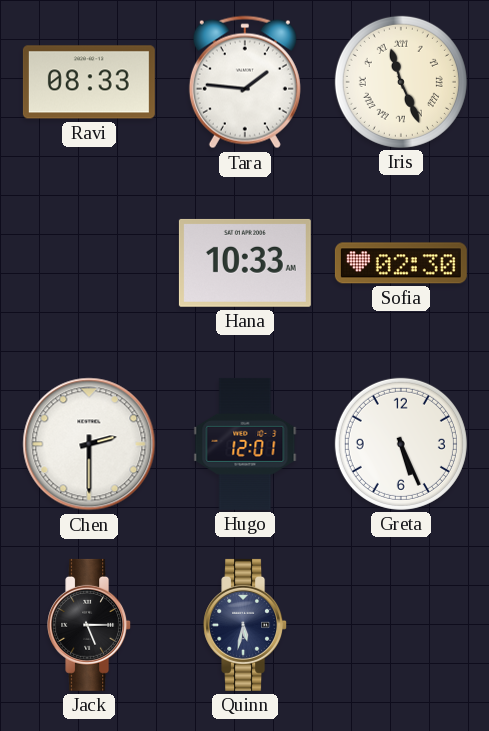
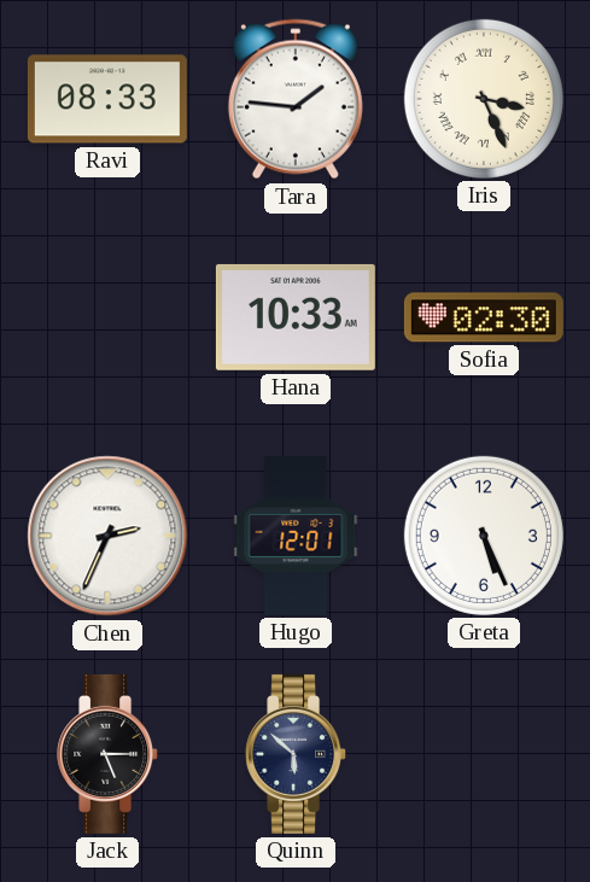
Iris: 11:26 -> 3:26
Chen: 2:30 -> 2:34
Quinn: 5:32 -> 5:52
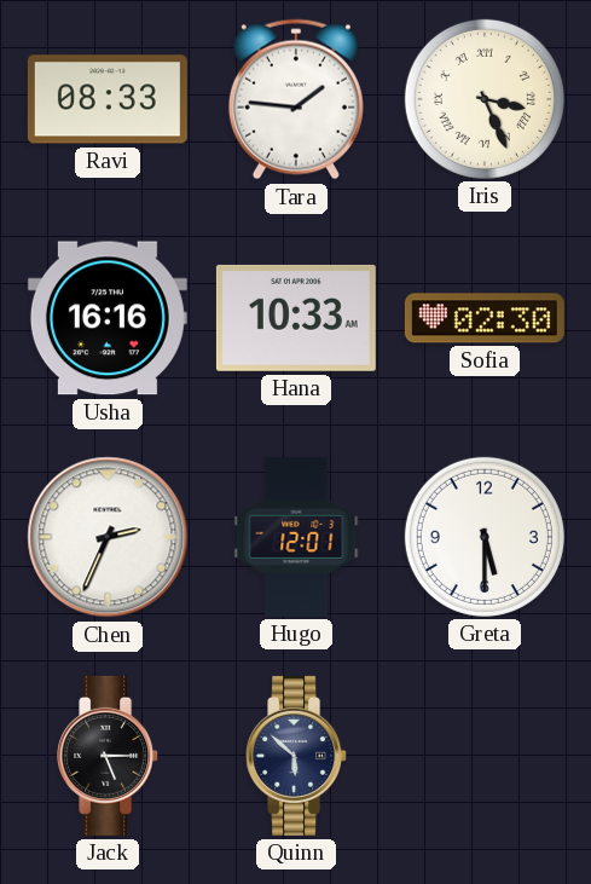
Usha: none -> 16:16
Greta: 5:26 -> 5:30
